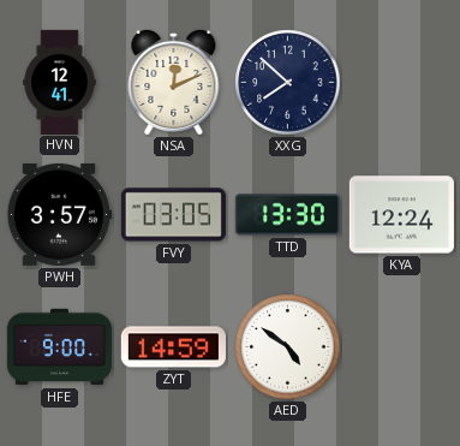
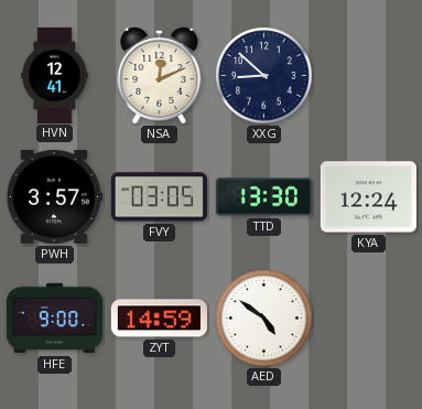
XXG: 7:52 -> 8:52
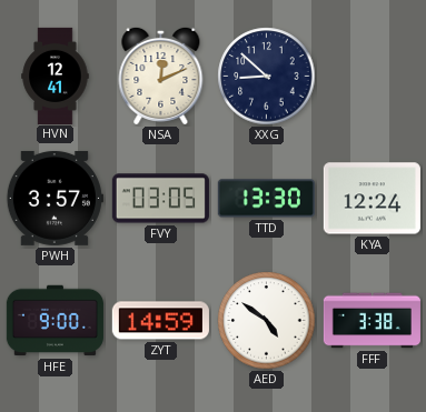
FFF: none -> 3:38
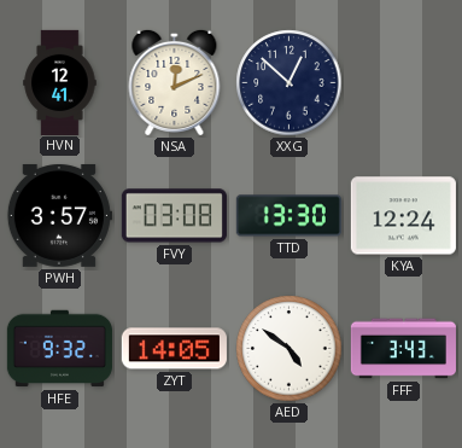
XXG: 8:52 -> 12:52
FVY: 03:05 -> 03:08
HFE: 9:00 -> 9:32
ZYT: 14:59 -> 14:05
FFF: 3:38 -> 3:43
